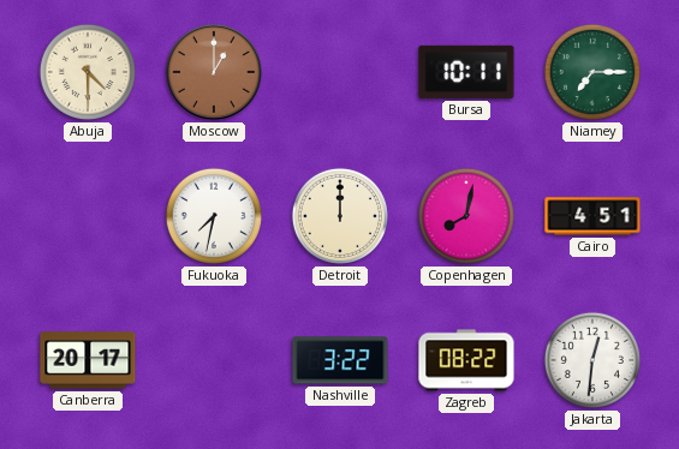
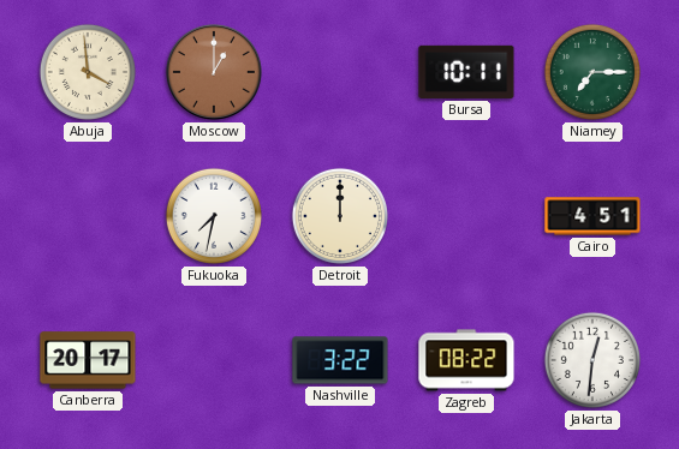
Abuja: 4:30 -> 3:59
Copenhagen: 8:02 -> none
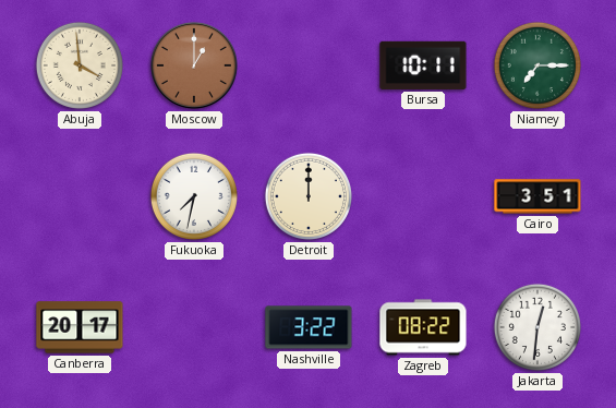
Cairo: 4:51 -> 3:51
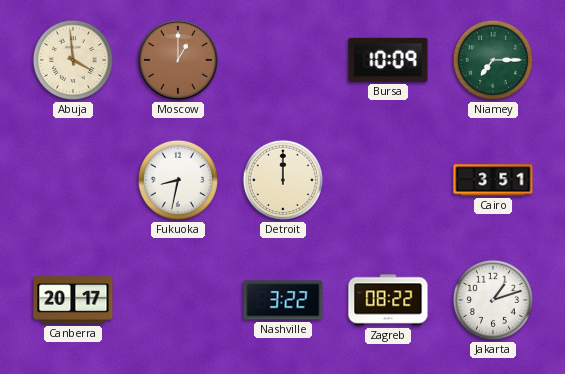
Bursa: 10:11 -> 10:09
Fukuoka: 7:32 -> 8:32
Jakarta: 12:31 -> 1:12
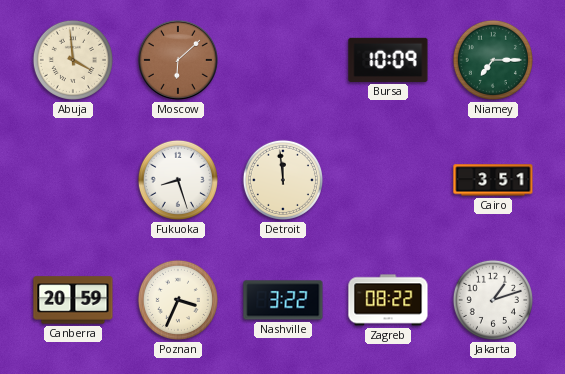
Moscow: 1:00 -> 6:08
Fukuoka: 8:32 -> 8:27
Detroit: 12:00 -> 11:59
Canberra: 20:17 -> 20:59
Poznan: none -> 3:34
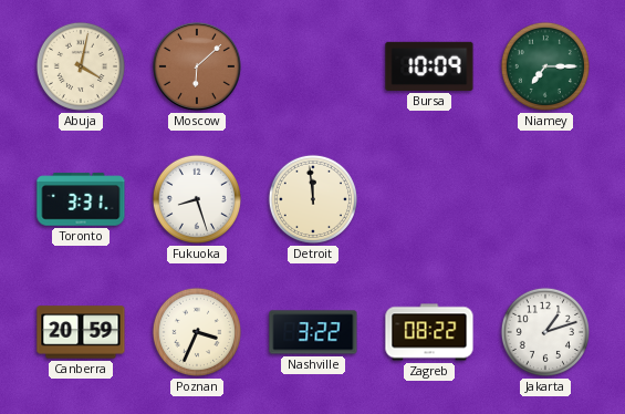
Abuja: 3:59 -> 4:02
Toronto: none -> 3:31
Cairo: 3:51 -> none
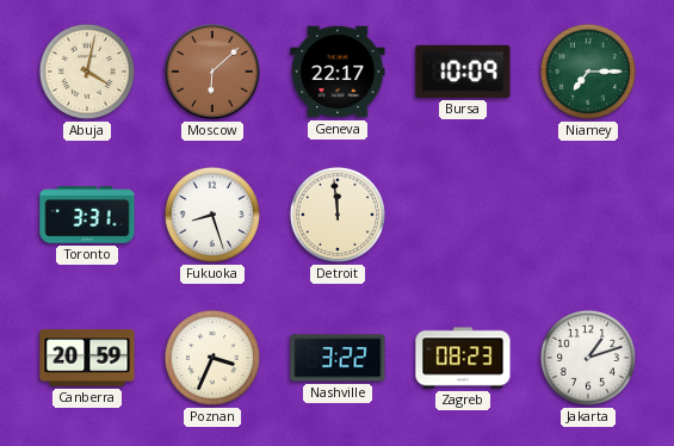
Geneva: none -> 22:17
Zagreb: 08:22 -> 08:23
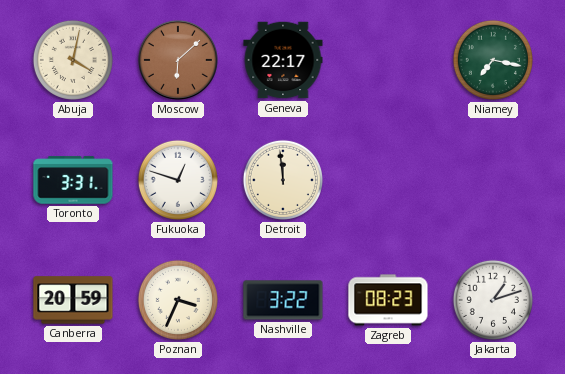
Bursa: 10:09 -> none
Niamey: 7:15 -> 7:17
Fukuoka: 8:27 -> 12:48
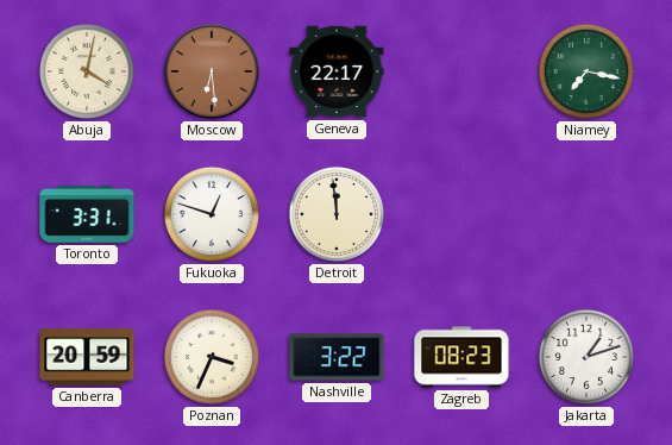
Moscow: 6:08 -> 6:29
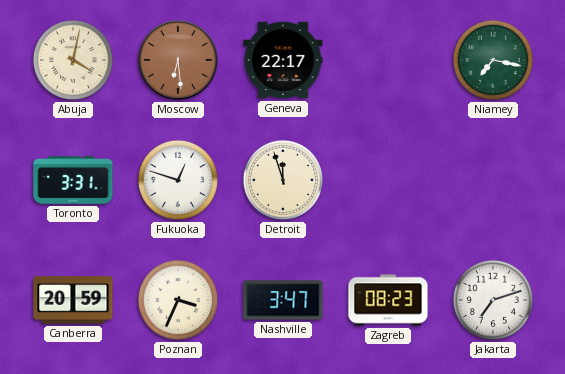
Detroit: 11:59 -> 11:57
Nashville: 3:22 -> 3:47
Jakarta: 1:12 -> 7:12
